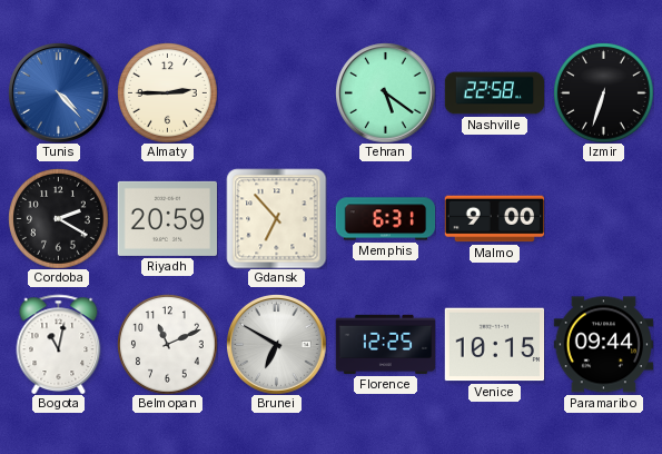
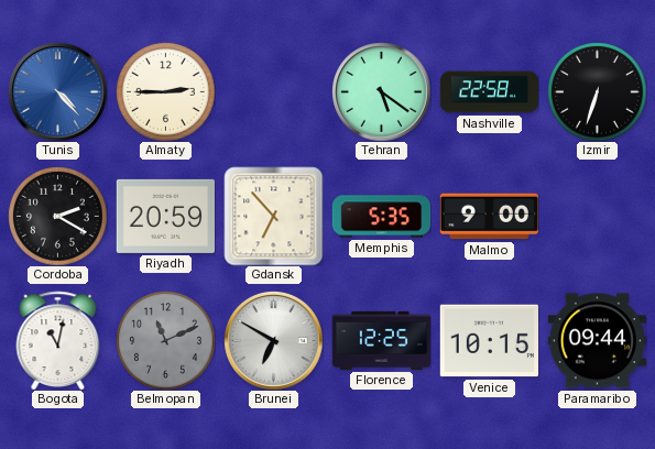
Memphis: 6:31 -> 5:35
Belmopan dial: white -> grey
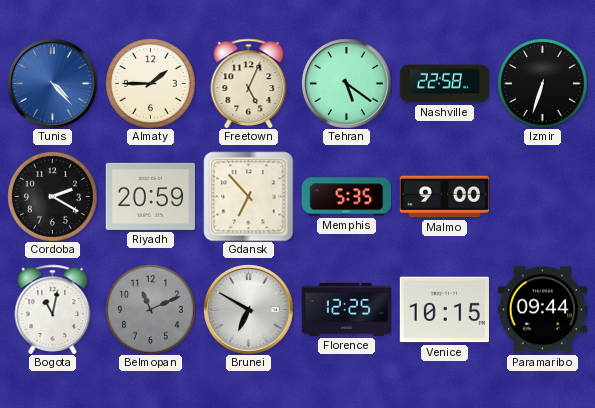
Almaty: 2:45 -> 1:45
Freetown: none -> 5:04
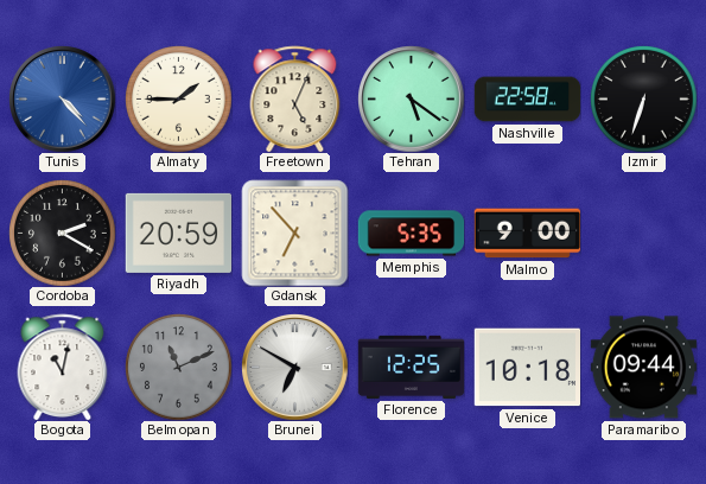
Venice: 10:15 -> 10:18
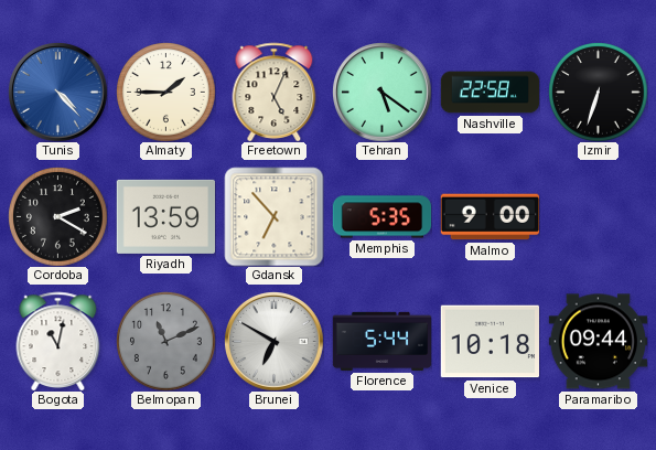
Riyadh: 20:59 -> 13:59
Florence: 12:25 -> 5:44
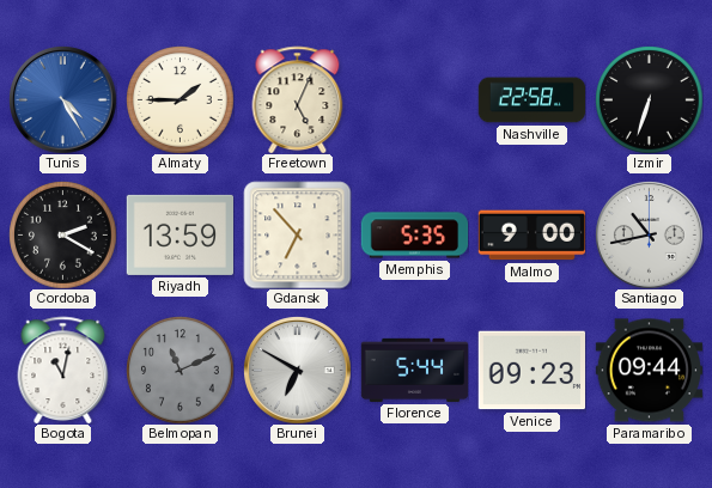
Tunis: 4:23 -> 4:25
Tehran: 5:21 -> none
Santiago: none -> 10:43
Venice: 10:18 -> 09:23
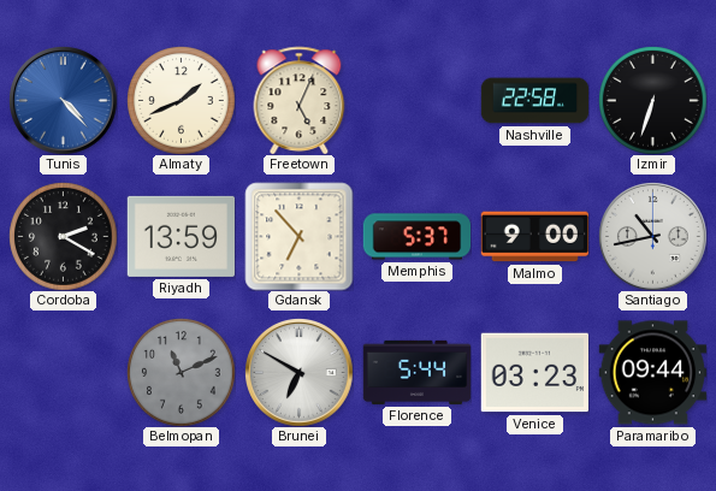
Tunis: 4:25 -> 4:23
Almaty: 1:45 -> 1:41
Memphis: 5:35 -> 5:37
Bogota: 11:02 -> none
Venice: 09:23 -> 03:23
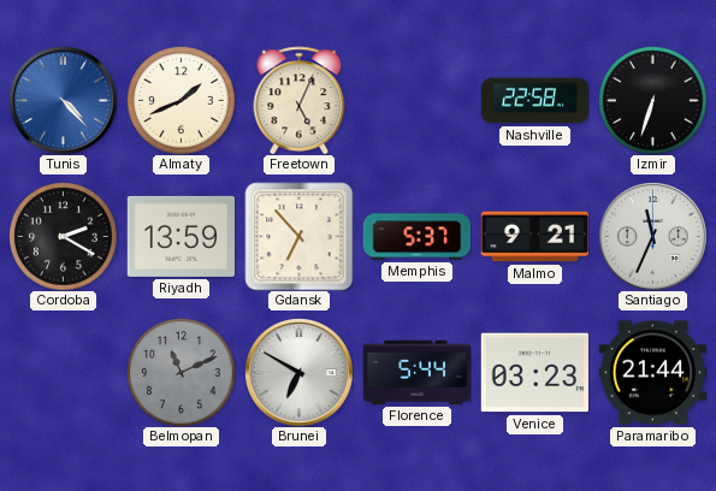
Malmo: 9:00 -> 9:21
Santiago: 10:43 -> 11:34
Paramaribo: 09:44 -> 21:44
